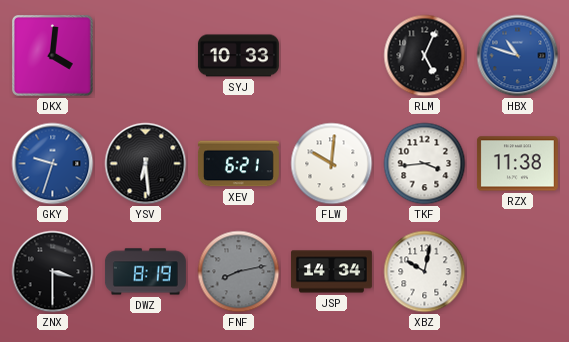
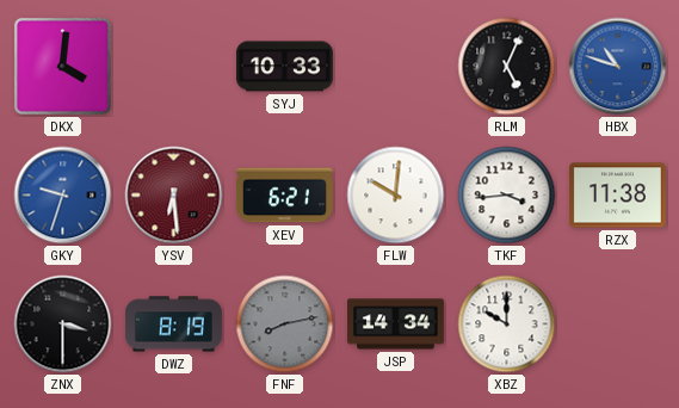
YSV dial: black -> burgundy
XBZ: 10:02 -> 10:00
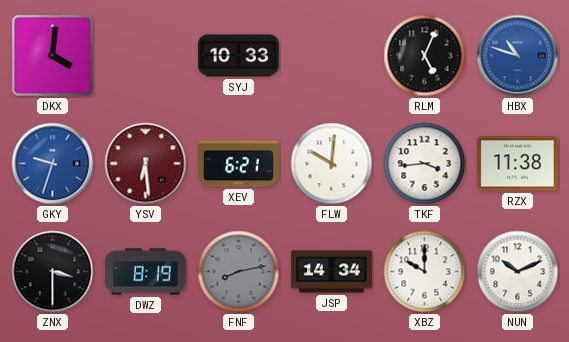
NUN: none -> 10:11
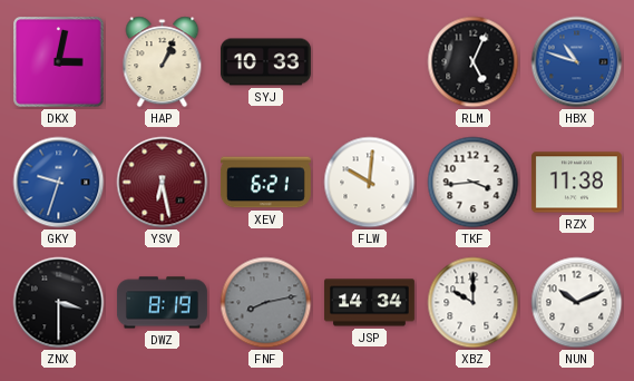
DKX: 4:01 -> 3:02
HAP: none -> 1:04
YSV: 6:29 -> 6:28
